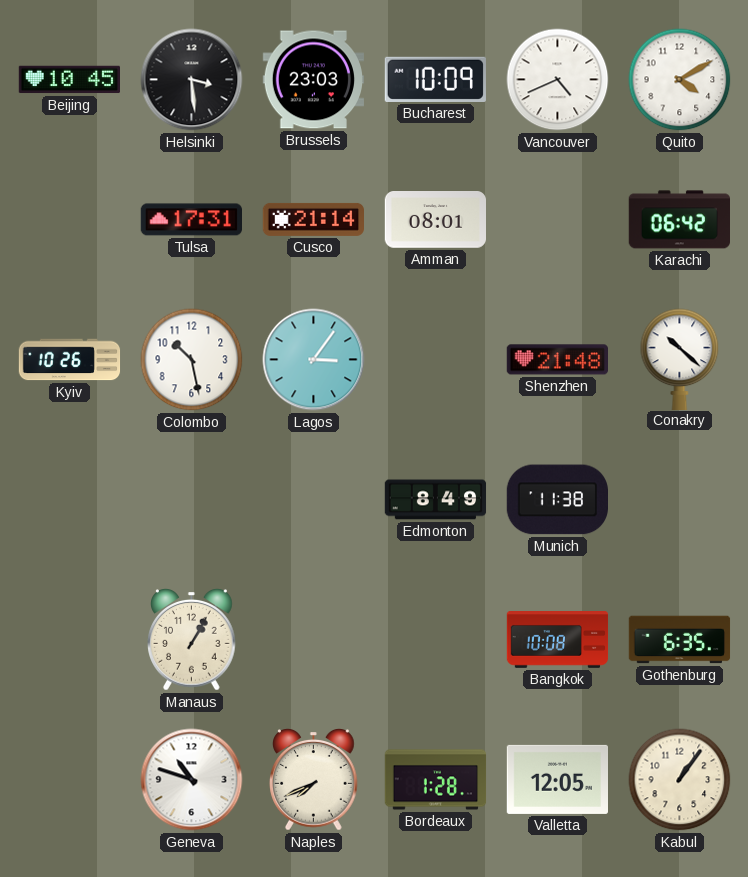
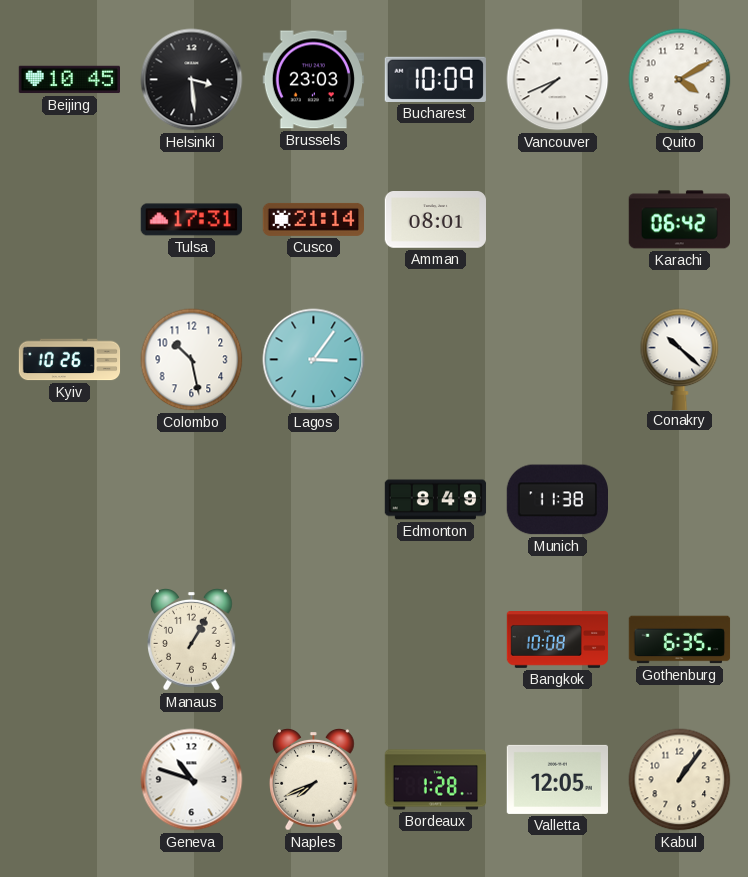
Vancouver: 4:41 -> 7:41
Shenzhen: 21:48 -> none
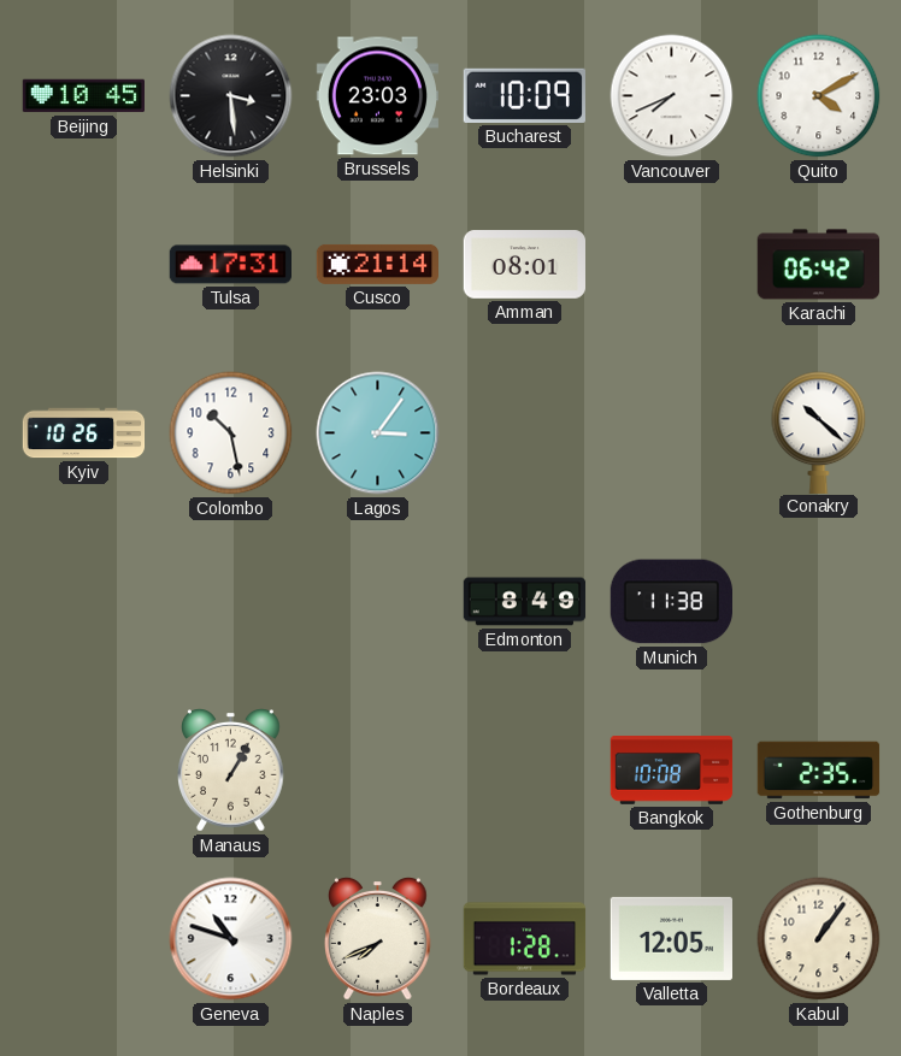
Gothenburg: 6:35 -> 2:35
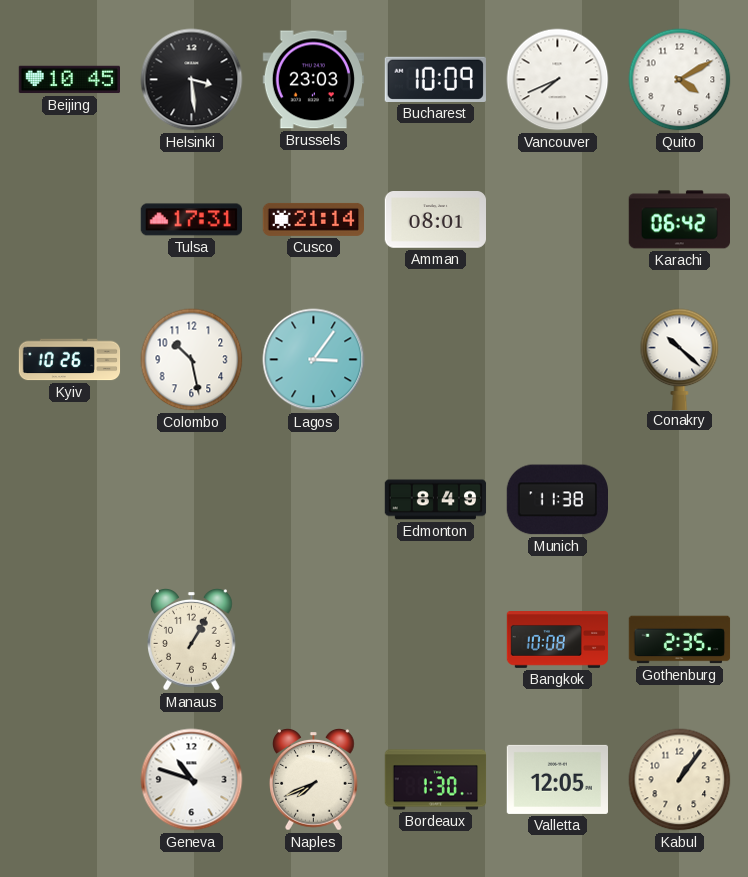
Bordeaux: 1:28 -> 1:30
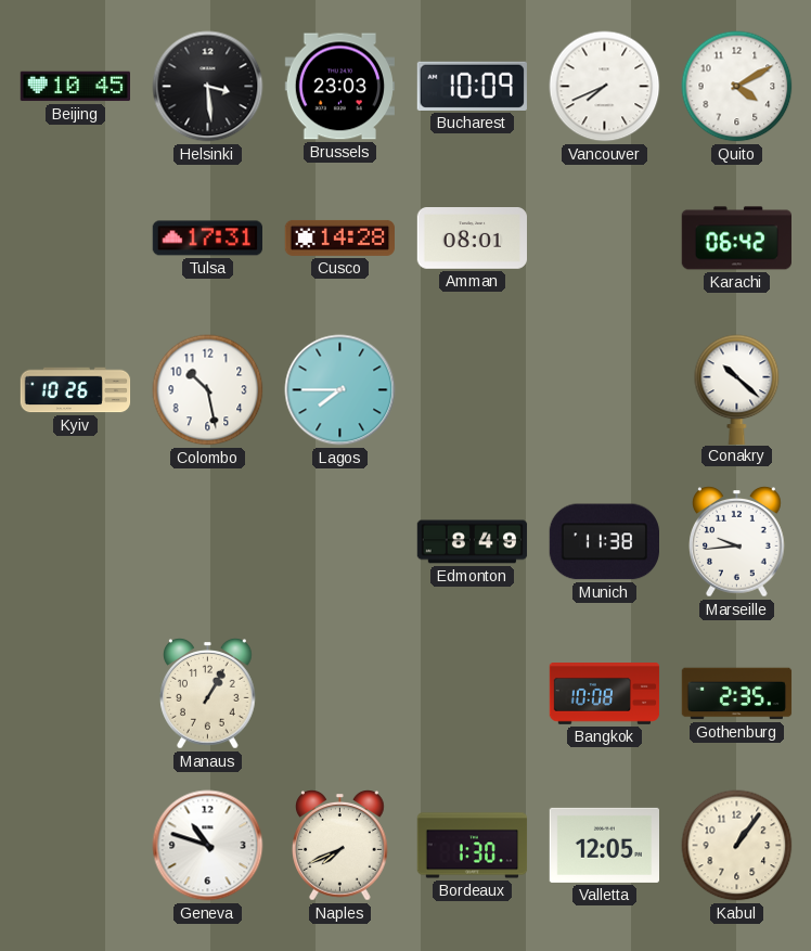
Cusco: 21:14 -> 14:28
Lagos: 3:06 -> 7:45
Marseille: none -> 9:44
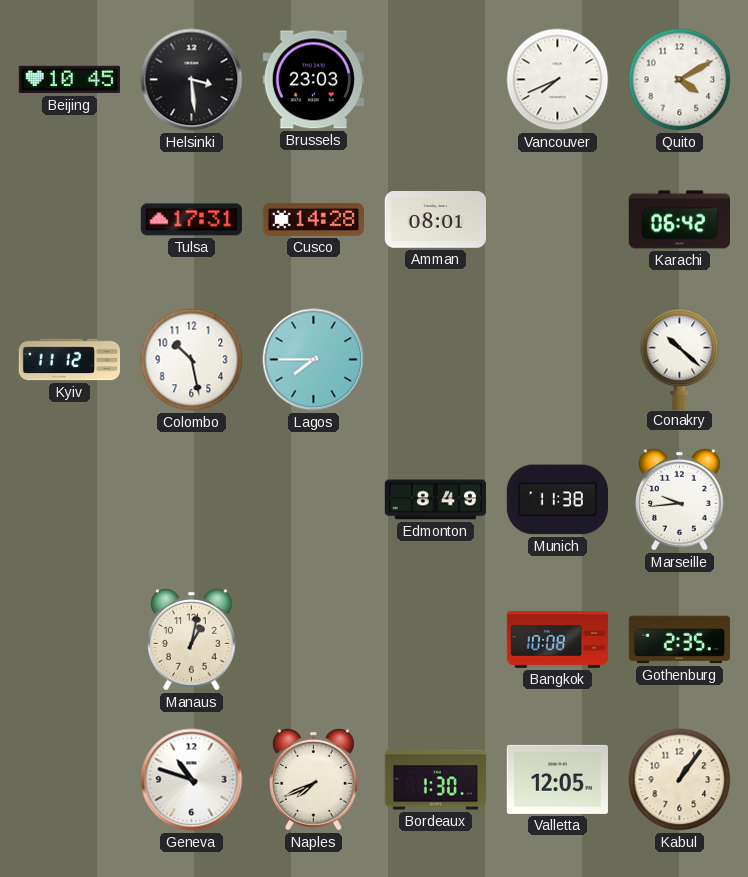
Bucharest: 10:09 -> none
Kyiv: 10:26 -> 11:12
Manaus: 1:05 -> 1:02
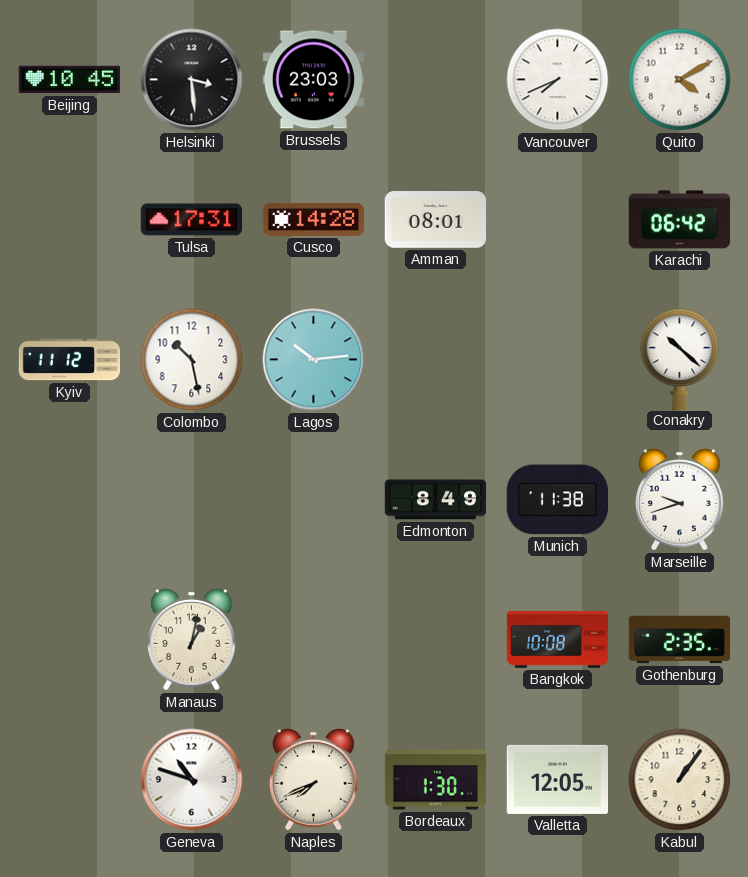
Lagos: 7:45 -> 10:14
Marseille: 9:44 -> 9:42
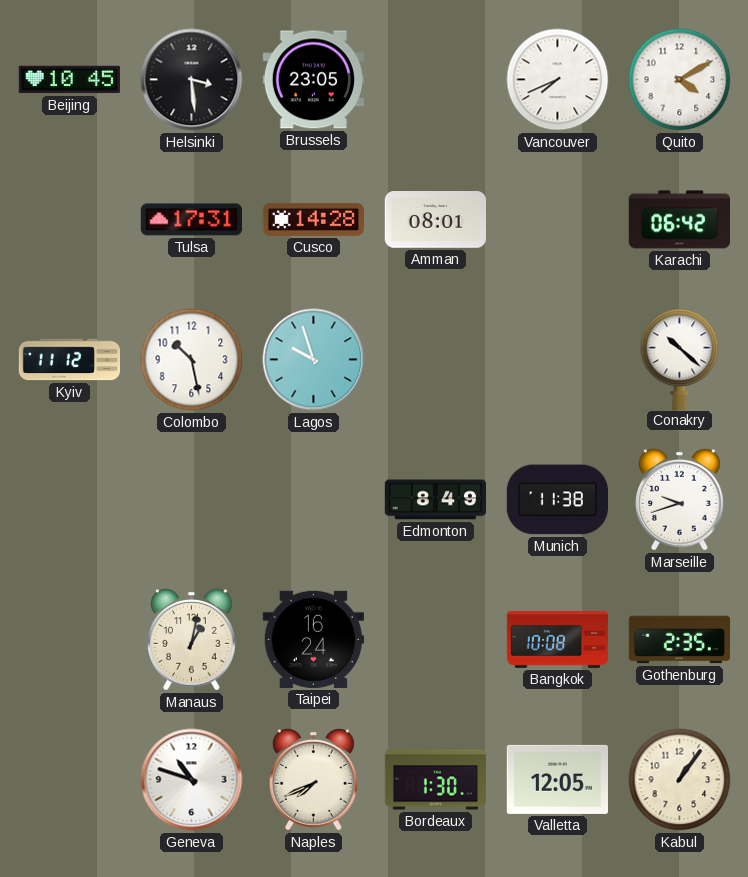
Brussels: 23:03 -> 23:05
Lagos: 10:14 -> 9:57
Taipei: none -> 16:24
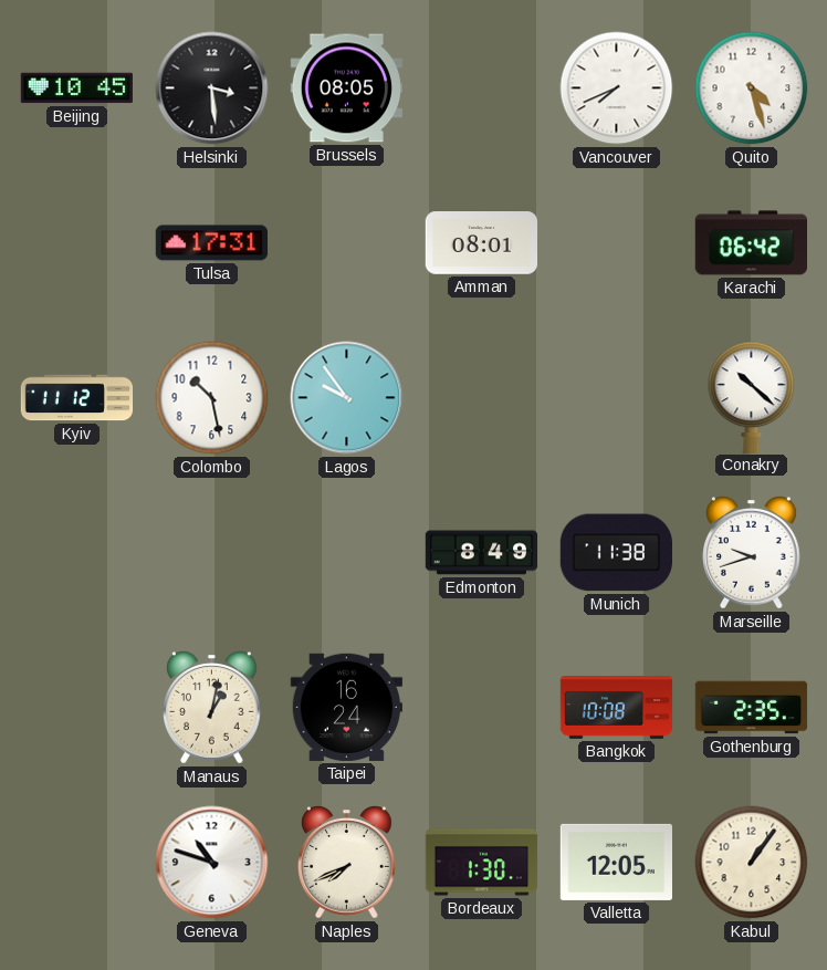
Brussels: 23:05 -> 08:05
Quito: 4:10 -> 4:27
Cusco: 14:28 -> none
Lagos: 9:57 -> 9:54
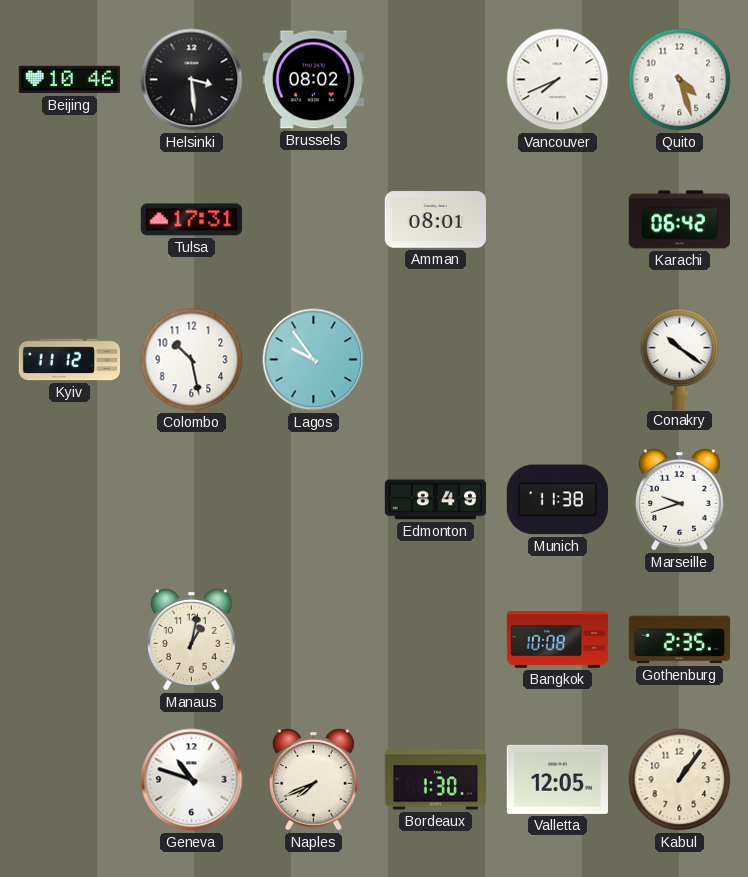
Beijing: 10:45 -> 10:46
Brussels: 08:05 -> 08:02
Conakry: 10:22 -> 10:21
Taipei: 16:24 -> none
